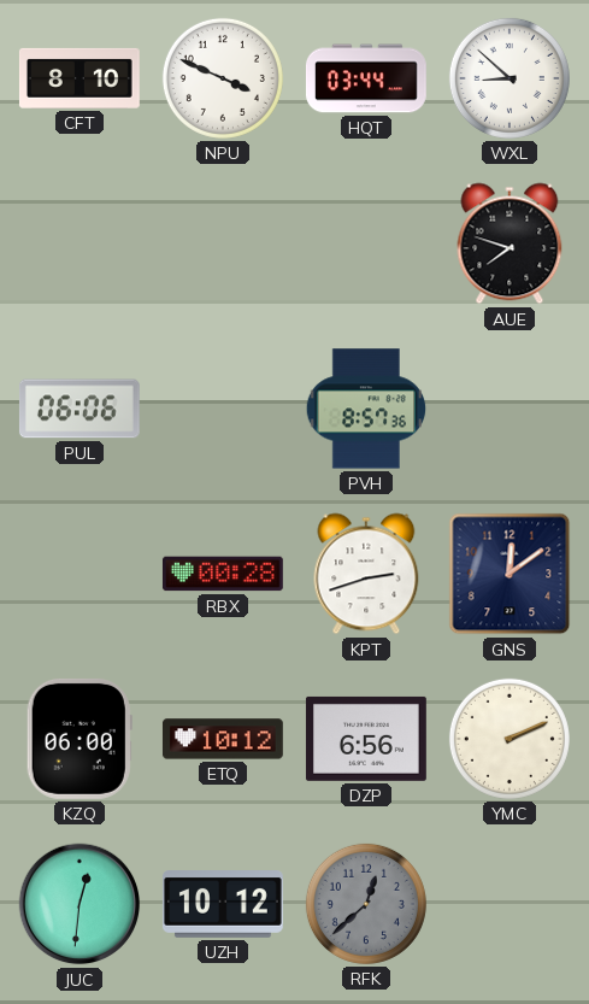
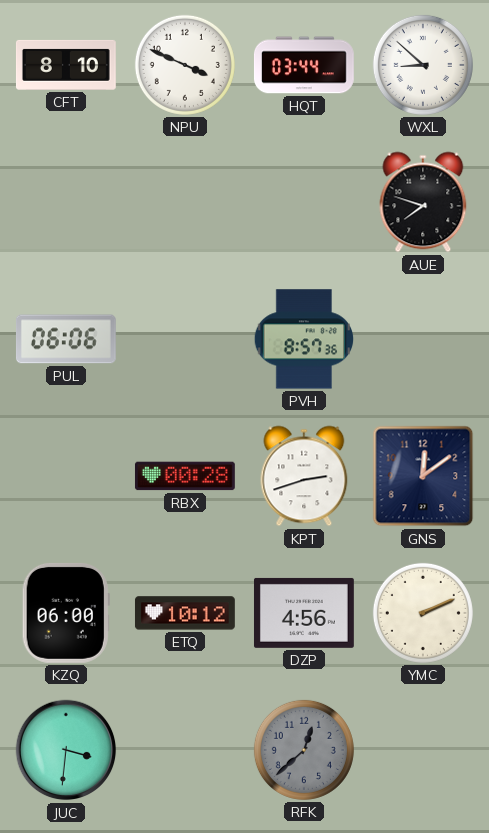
DZP: 6:56 -> 4:56
JUC: 12:31 -> 3:31
UZH: 10:12 -> none
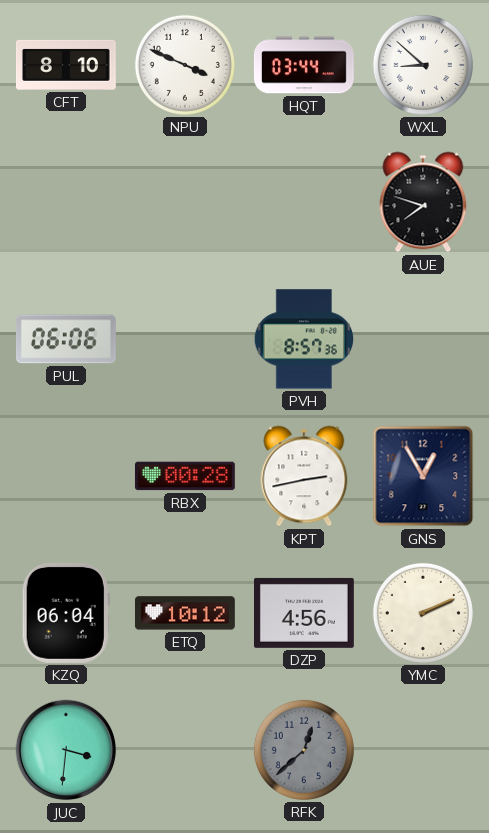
KPT: 2:42 -> 2:43
GNS: 12:09 -> 12:55
KZQ: 06:00 -> 06:04
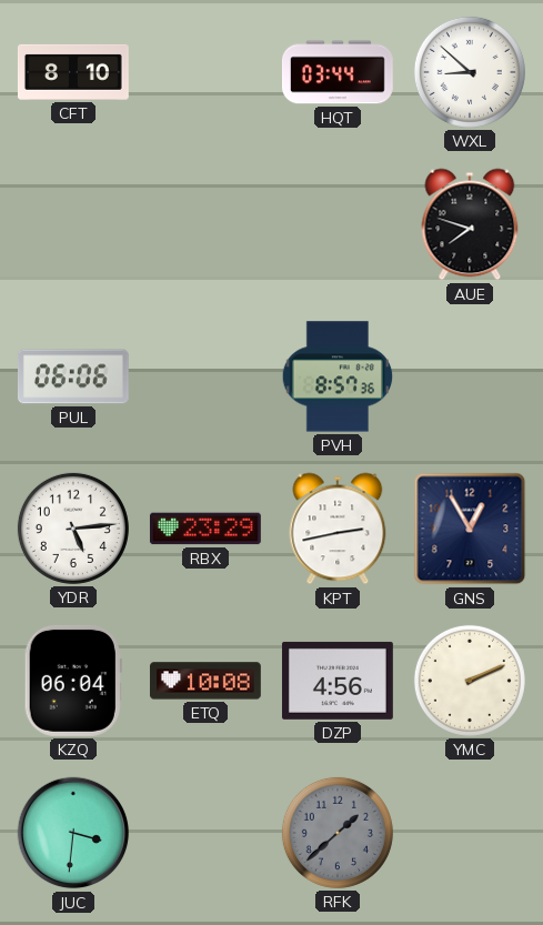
NPU: 3:49 -> none
YDR: none -> 5:14
RBX: 00:28 -> 23:29
ETQ: 10:12 -> 10:08
RFK: 12:38 -> 1:38
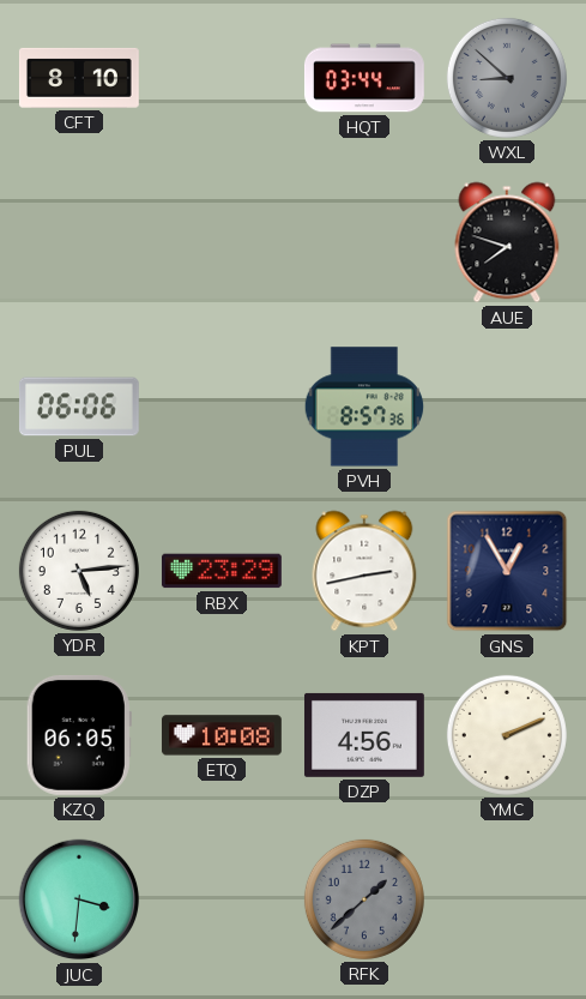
WXL dial: white -> grey
KZQ: 06:04 -> 06:05
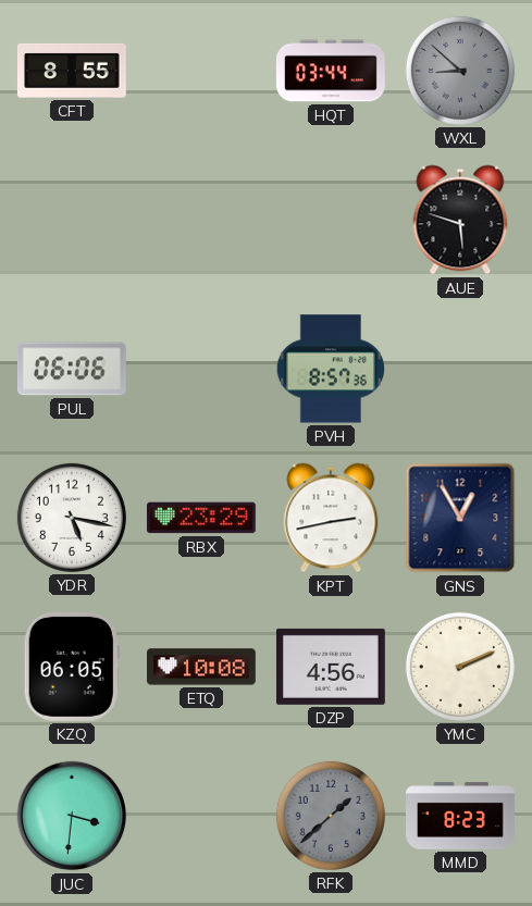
CFT: 8:10 -> 8:55
AUE: 7:48 -> 5:48
YDR: 5:14 -> 5:17
MMD: none -> 8:23
